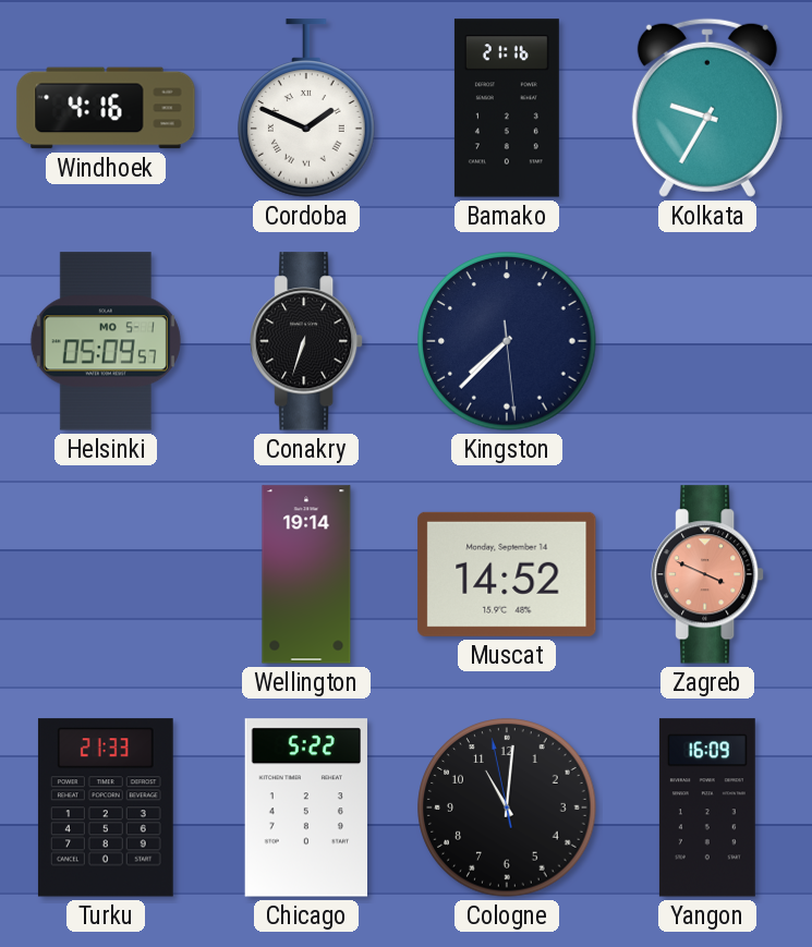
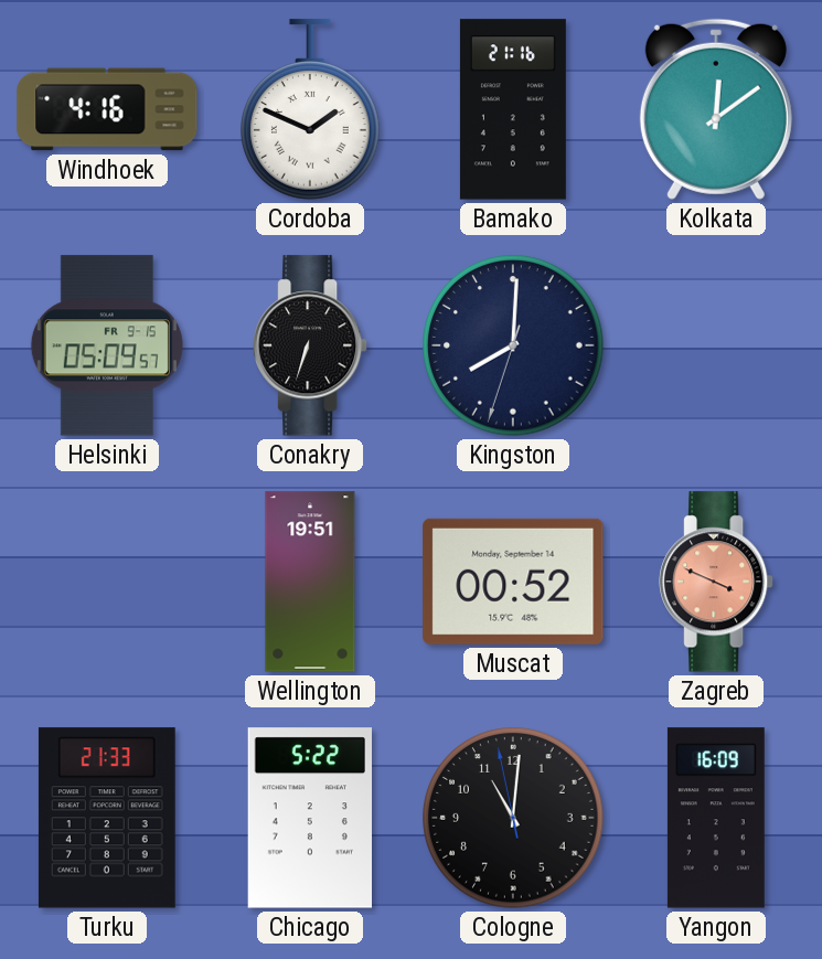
Kolkata: 9:35 -> 12:09
Helsinki date: MO 5-1 -> FR 9-15
Kingston: 7:37 -> 8:00
Wellington: 19:14 -> 19:51
Muscat: 14:52 -> 00:52
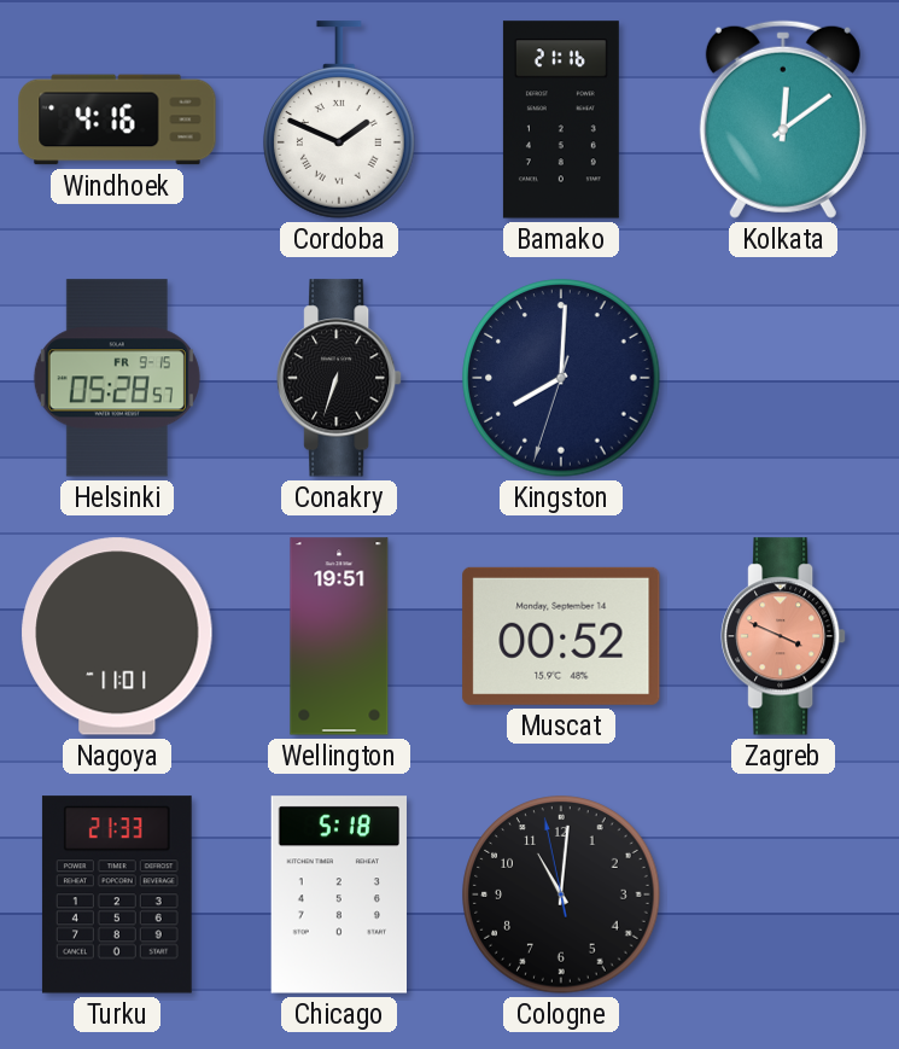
Helsinki: 05:09 -> 05:28
Nagoya: none -> 11:01
Chicago: 5:22 -> 5:18
Yangon: 16:09 -> none
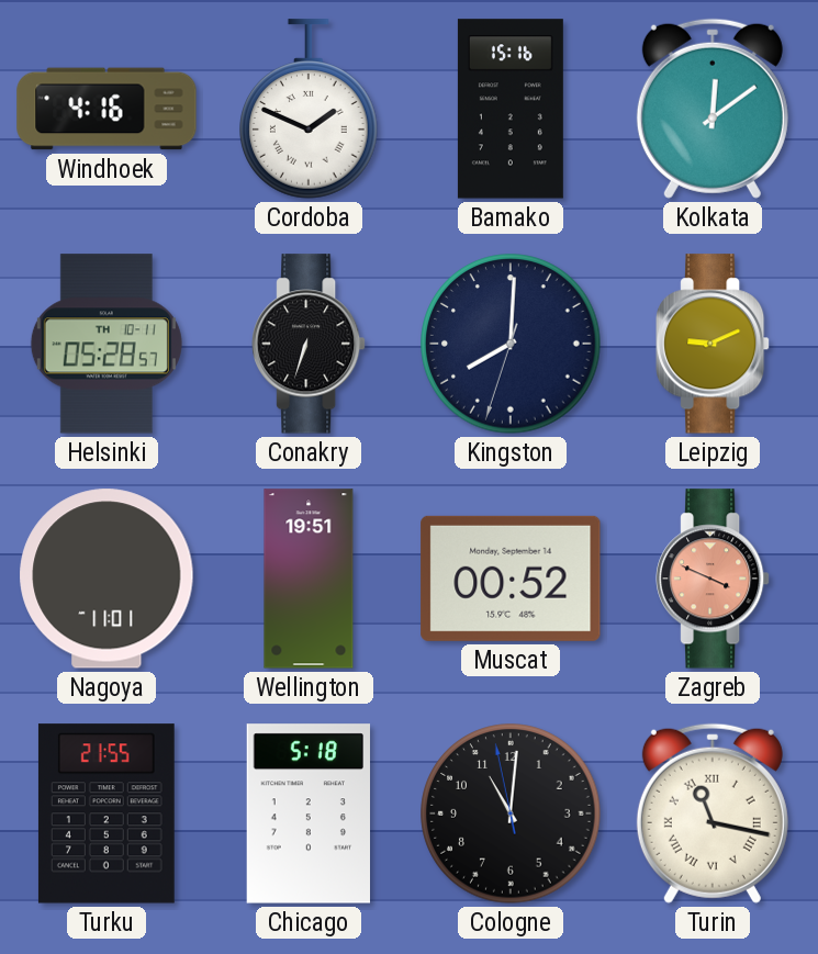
Bamako: 21:16 -> 15:16
Helsinki date: FR 9-15 -> TH 10-11
Leipzig: none -> 9:11
Turku: 21:33 -> 21:55
Turin: none -> 11:17
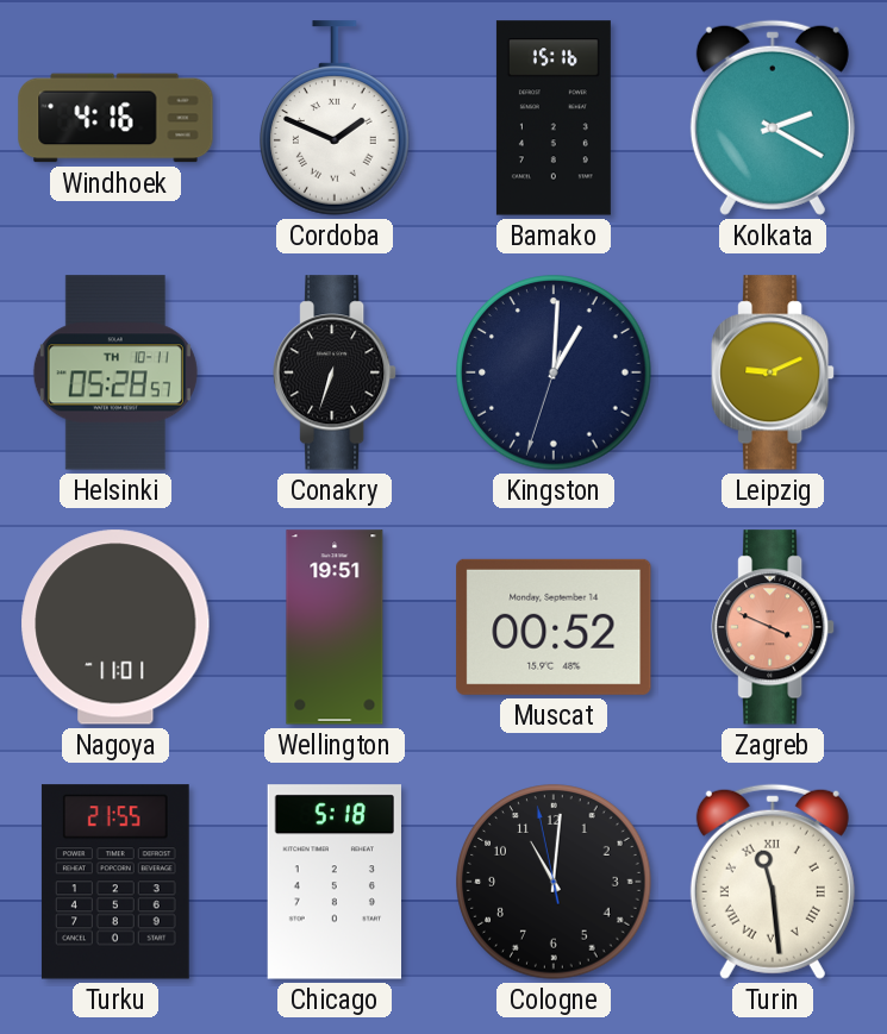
Kolkata: 12:09 -> 2:20
Kingston: 8:00 -> 1:00
Turin: 11:17 -> 11:29
